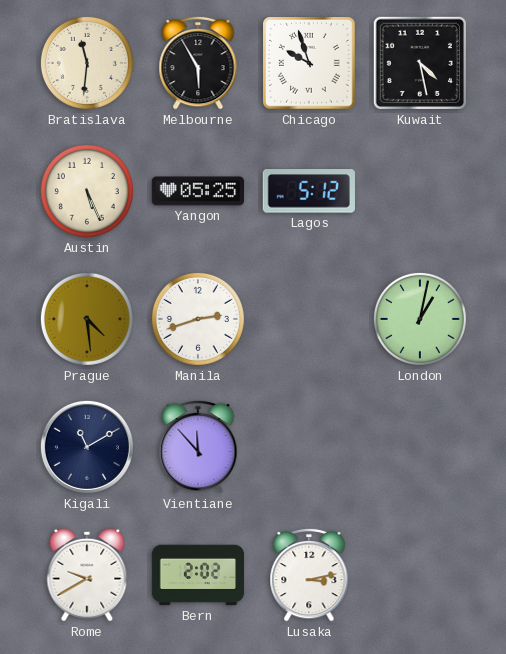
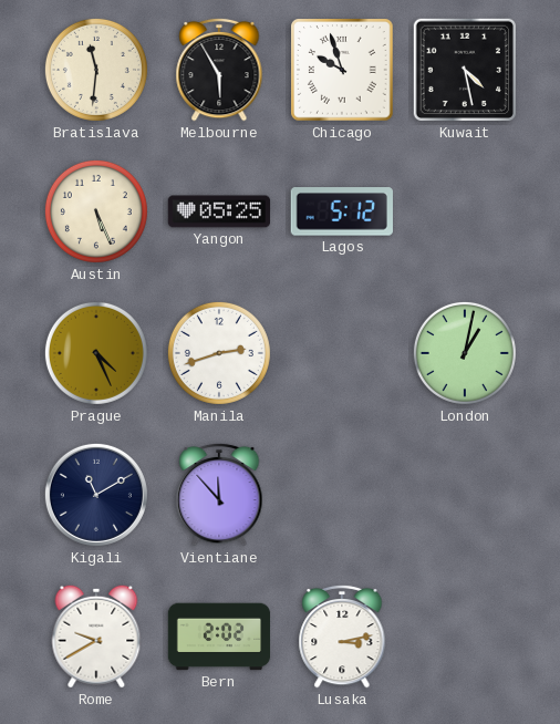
Prague: 4:29 -> 4:26
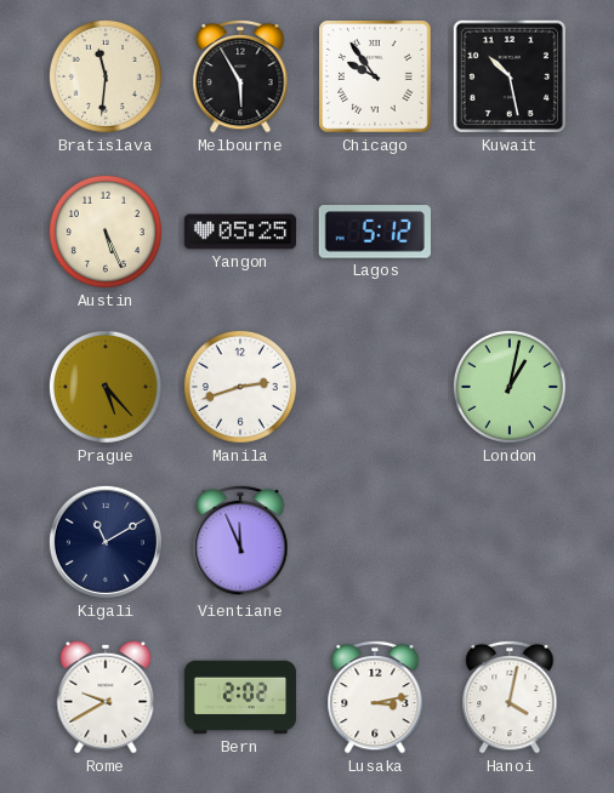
Chicago: 9:57 -> 9:54
Kuwait: 4:28 -> 10:28
Prague: 4:26 -> 5:23
Vientiane: 11:53 -> 11:56
Hanoi: none -> 4:02
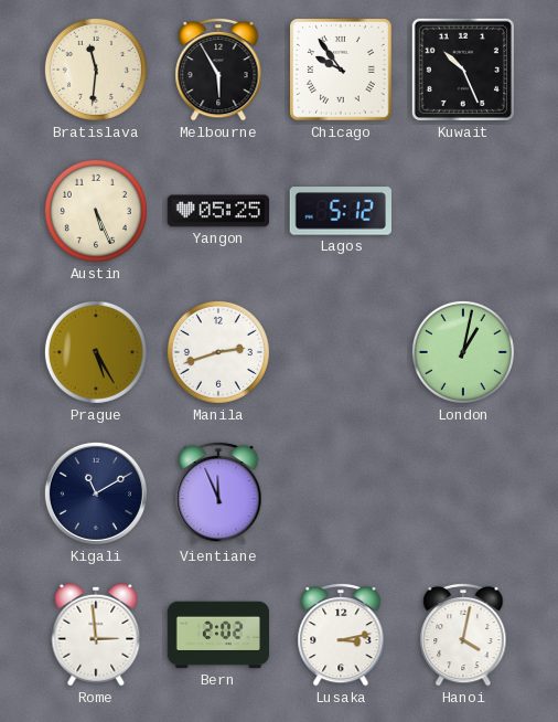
Kuwait: 10:28 -> 10:26
Prague: 5:23 -> 5:25
Rome: 9:40 -> 2:59
